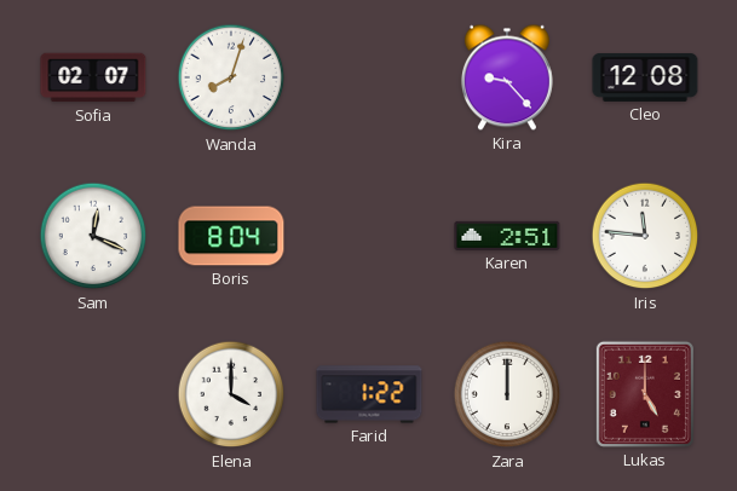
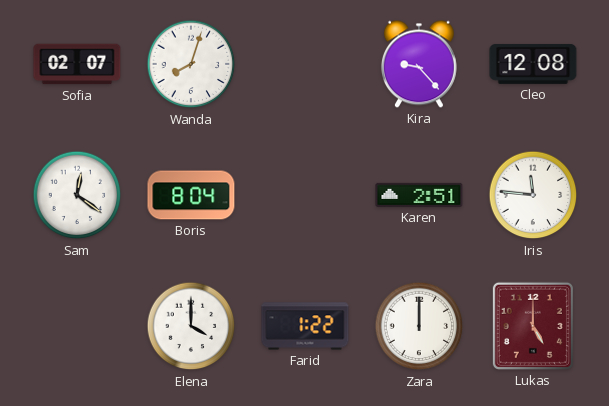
Sam: 12:19 -> 12:21
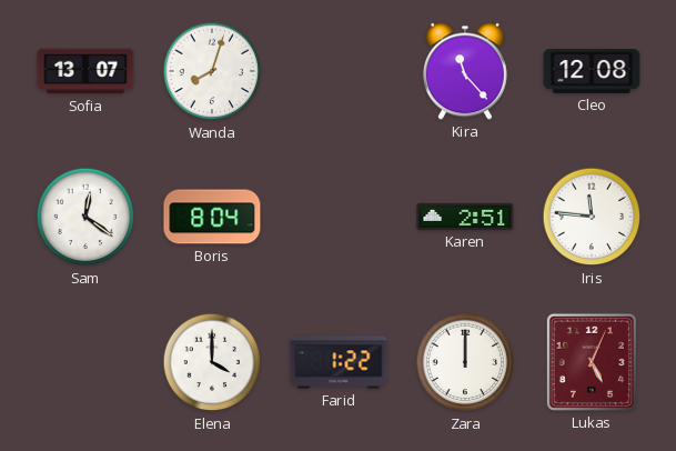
Sofia: 02:07 -> 13:07
Kira: 9:23 -> 11:23
Lukas: 5:00 -> 5:04
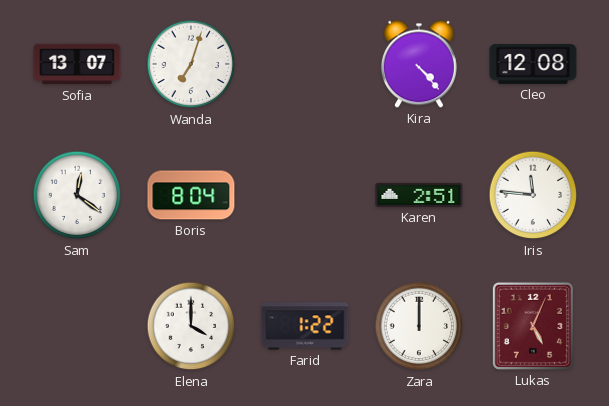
Wanda: 8:03 -> 7:03
Kira: 11:23 -> 4:23
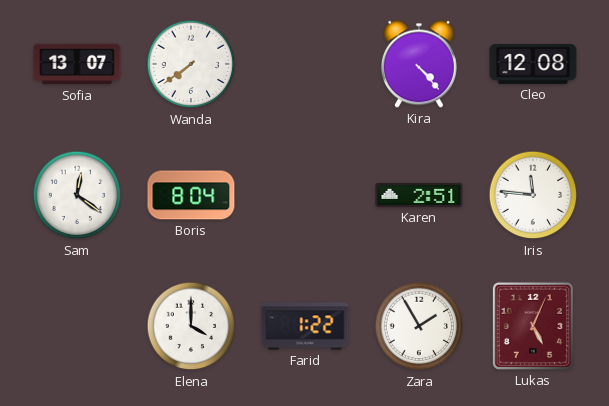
Wanda: 7:03 -> 7:39
Zara: 12:00 -> 1:55
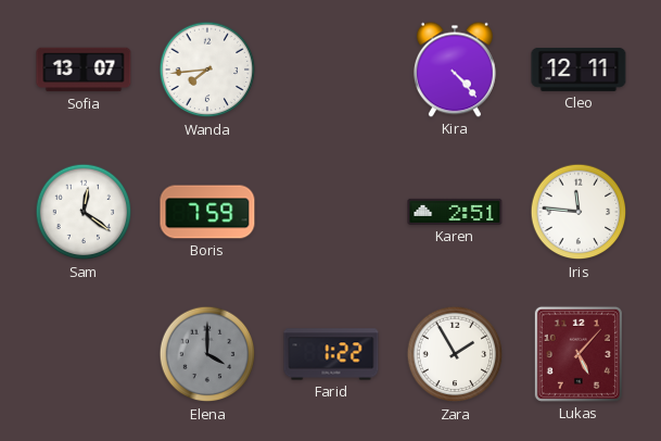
Wanda: 7:39 -> 7:44
Cleo: 12:08 -> 12:11
Boris: 8:04 -> 7:59
Elena dial: white -> grey
Lukas: 5:04 -> 5:07
